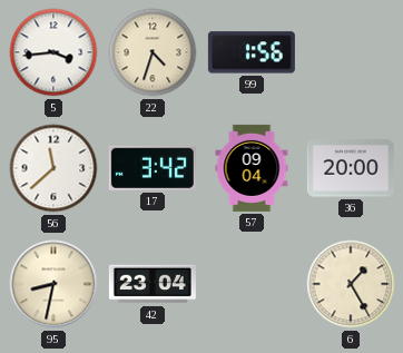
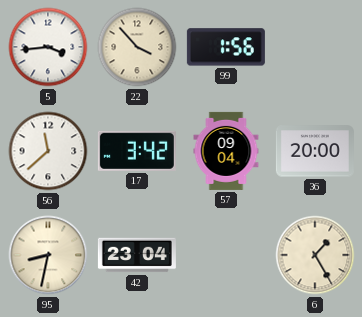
22: 4:33 -> 3:53
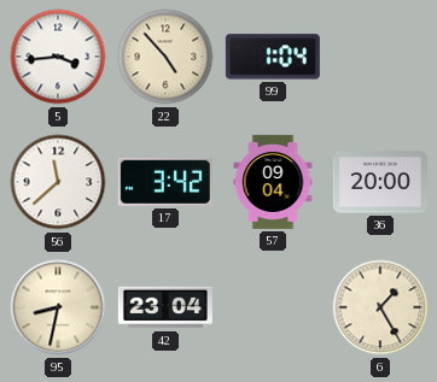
22: 3:53 -> 4:53
99: 1:56 -> 1:04
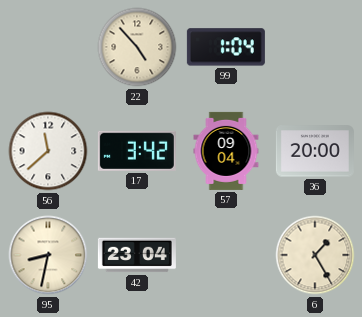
5: 3:44 -> none
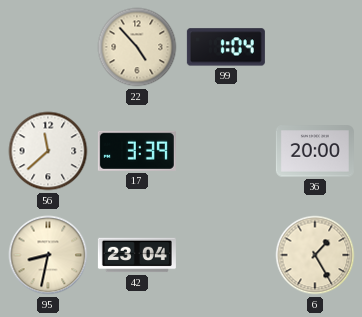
17: 3:42 -> 3:39
57: 09:04 -> none
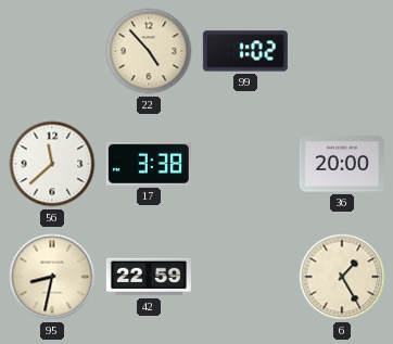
99: 1:04 -> 1:02
17: 3:39 -> 3:38
42: 23:04 -> 22:59
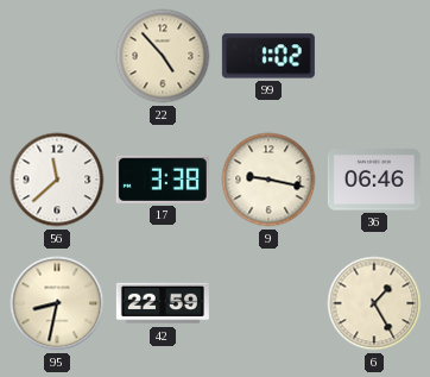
9: none -> 9:17
36: 20:00 -> 06:46
